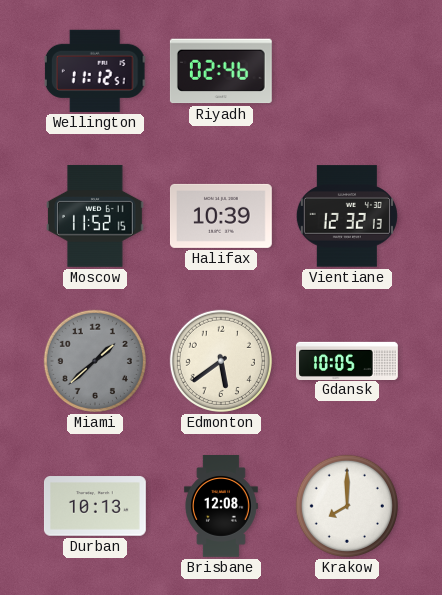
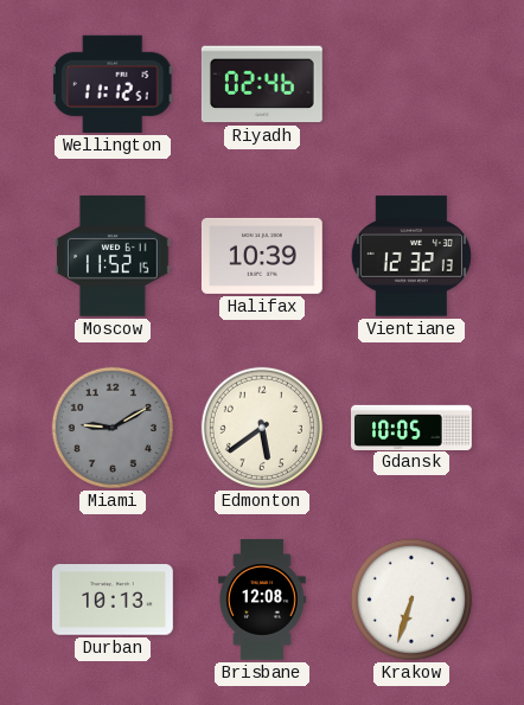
Miami: 1:38 -> 9:10
Krakow: 8:00 -> 6:33
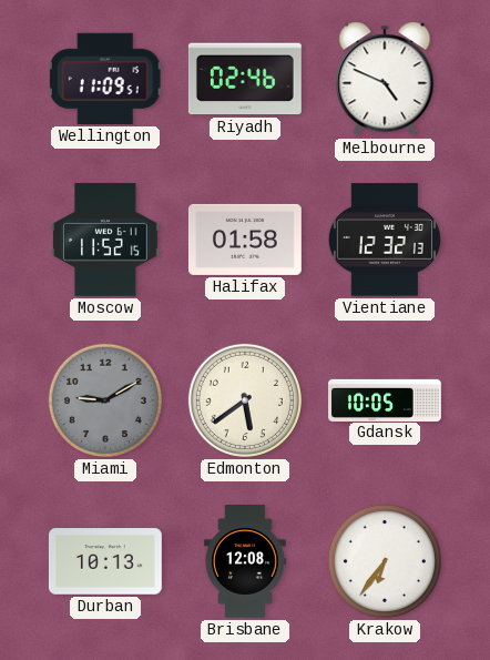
Wellington: 11:12 -> 11:09
Melbourne: none -> 4:49
Halifax: 10:39 -> 01:58
Krakow: 6:33 -> 6:36
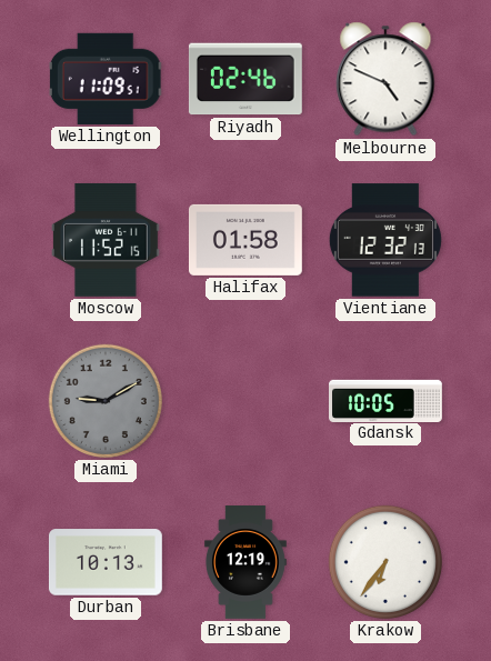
Edmonton: 5:39 -> none
Brisbane: 12:08 -> 12:19
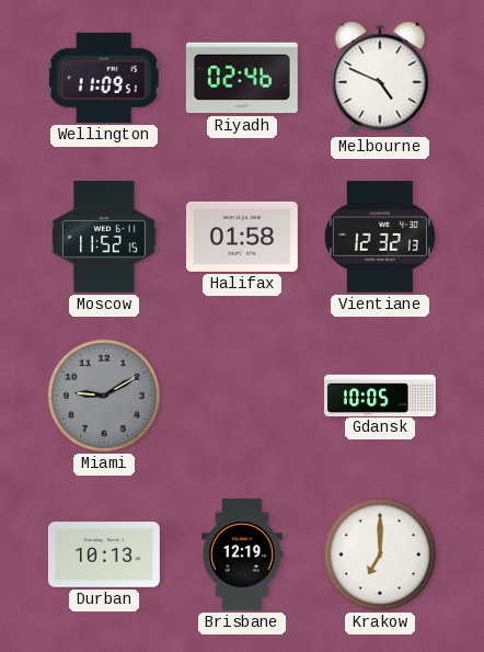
Krakow: 6:36 -> 7:00
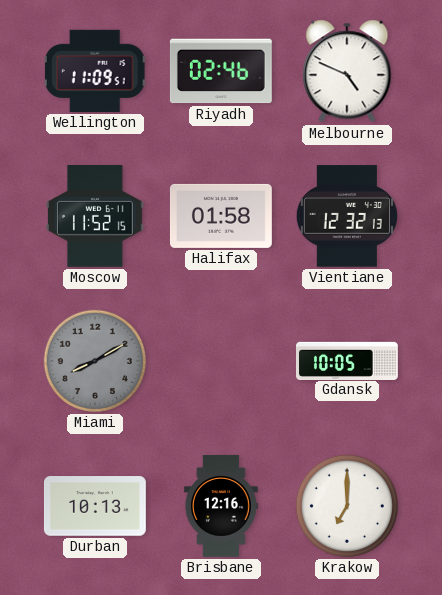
Miami: 9:10 -> 8:10
Brisbane: 12:19 -> 12:16
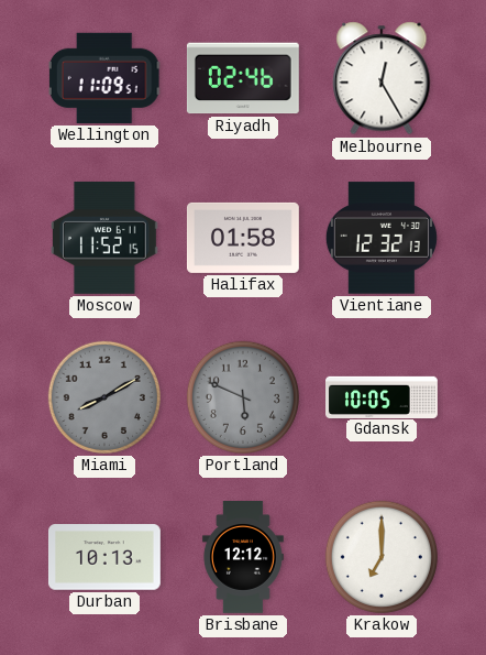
Melbourne: 4:49 -> 12:25
Portland: none -> 5:49
Brisbane: 12:16 -> 12:12
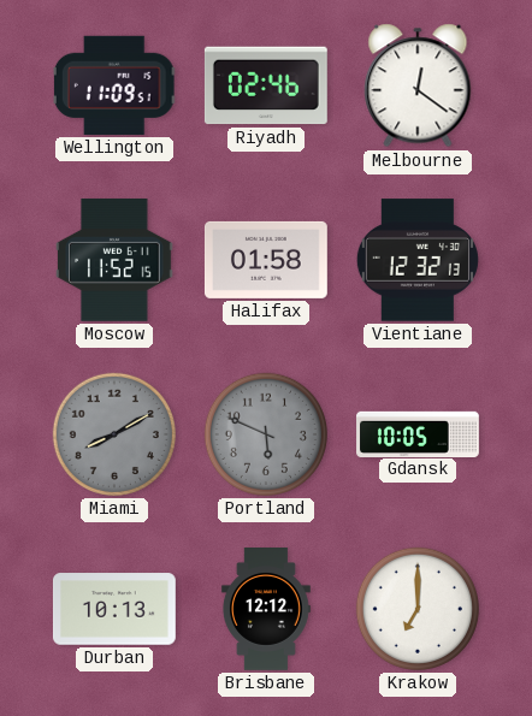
Melbourne: 12:25 -> 12:21
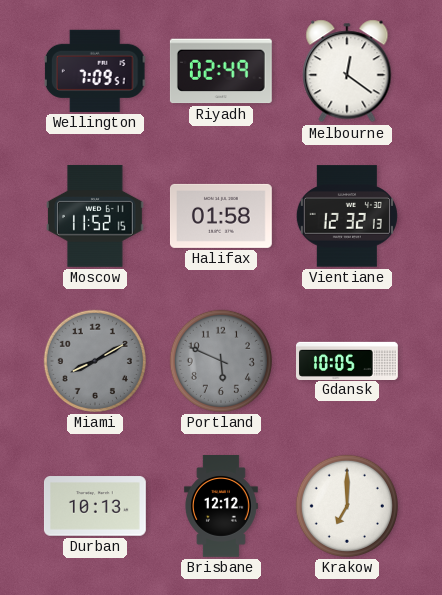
Wellington: 11:09 -> 7:09
Riyadh: 02:46 -> 02:49
